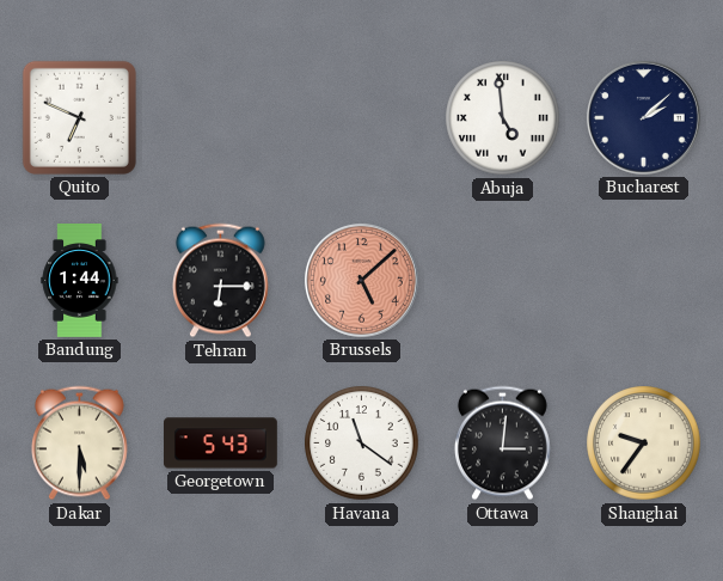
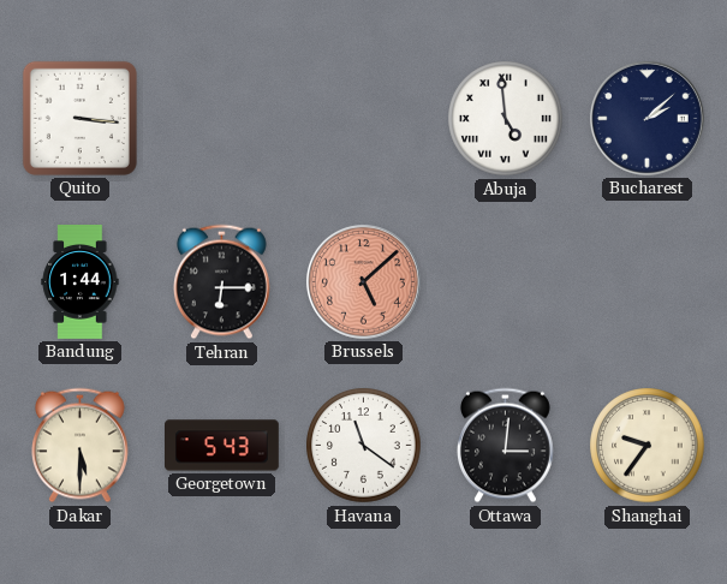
Quito: 6:49 -> 3:16
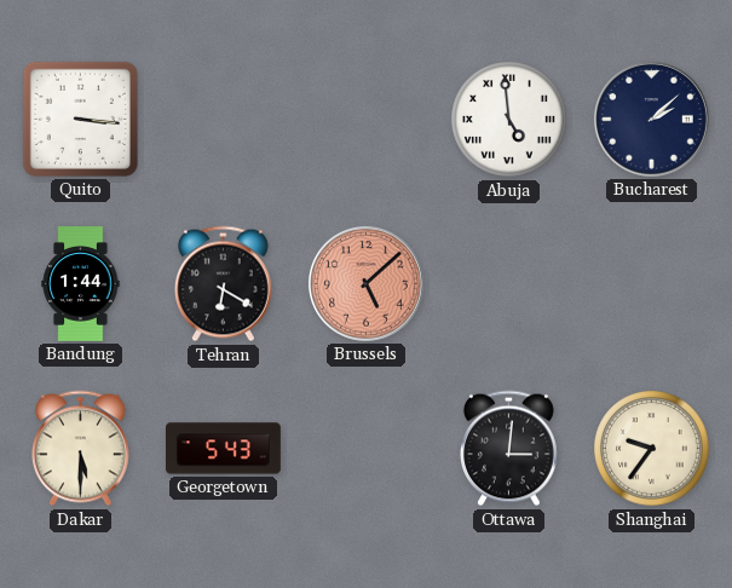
Tehran: 6:15 -> 6:20
Havana: 11:21 -> none
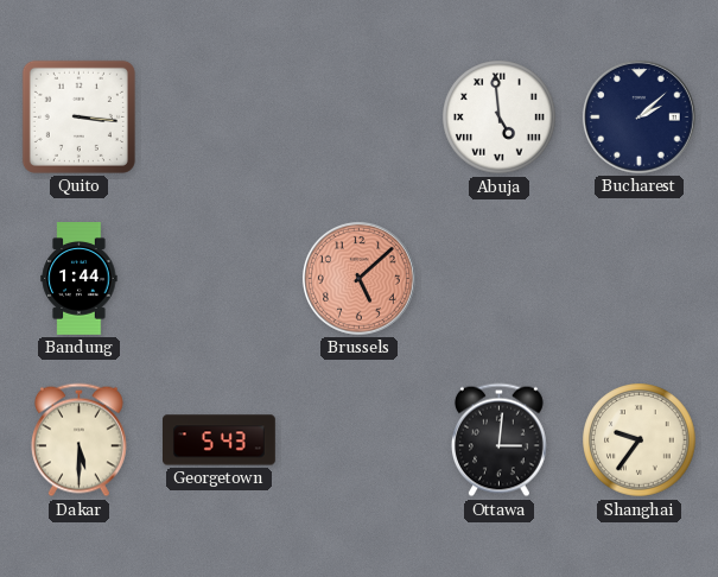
Tehran: 6:20 -> none
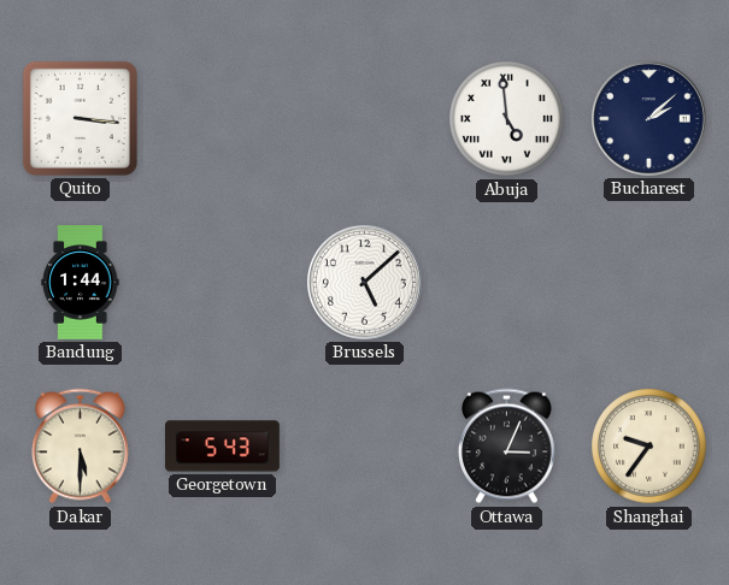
Brussels dial: salmon -> white
Ottawa: 3:01 -> 3:04
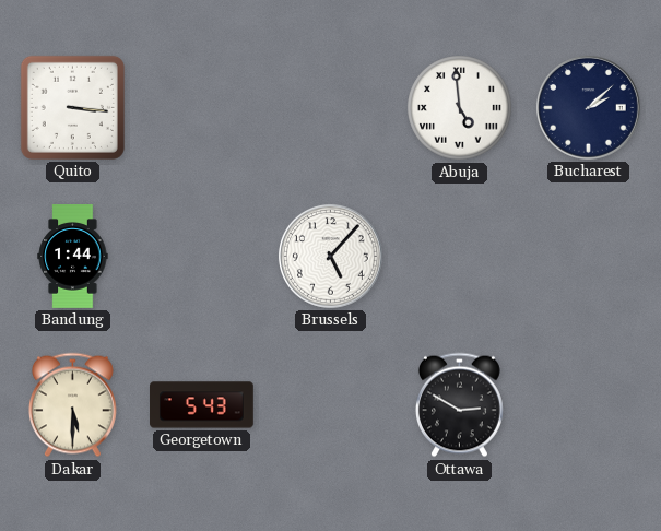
Brussels: 5:08 -> 5:07
Ottawa: 3:04 -> 2:50
Shanghai: 9:36 -> none
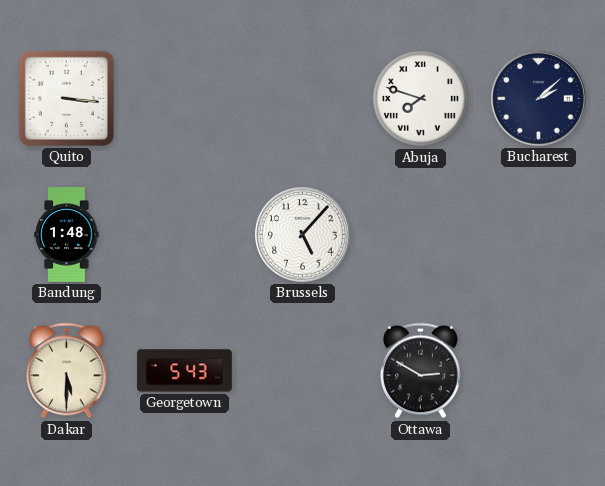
Abuja: 4:59 -> 7:48
Bandung: 1:44 -> 1:48
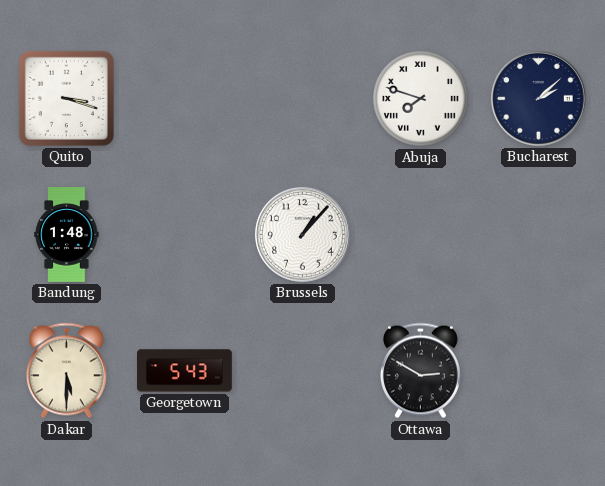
Quito: 3:16 -> 3:18
Brussels: 5:07 -> 1:07
